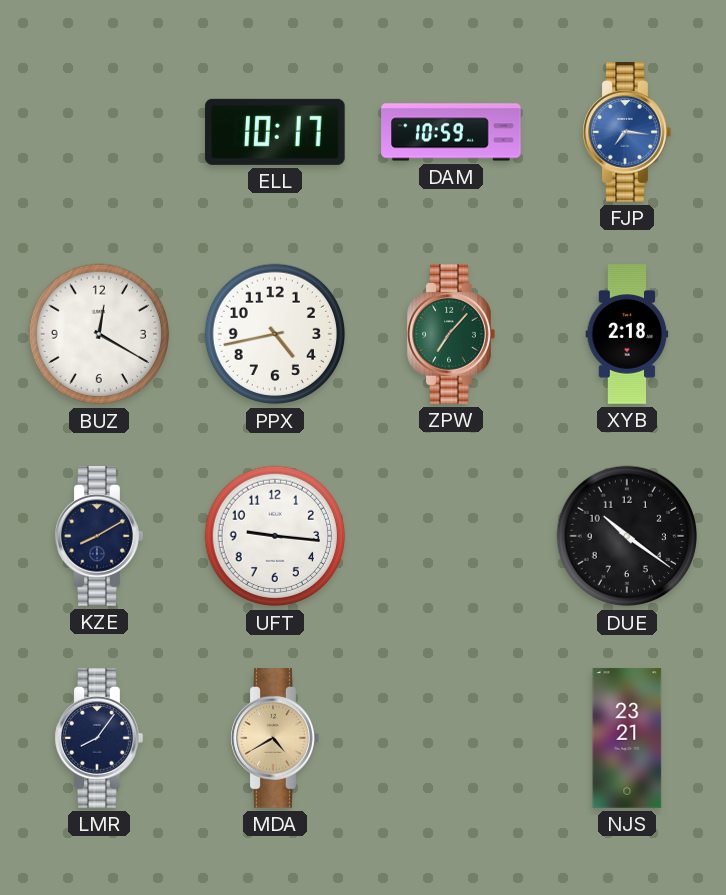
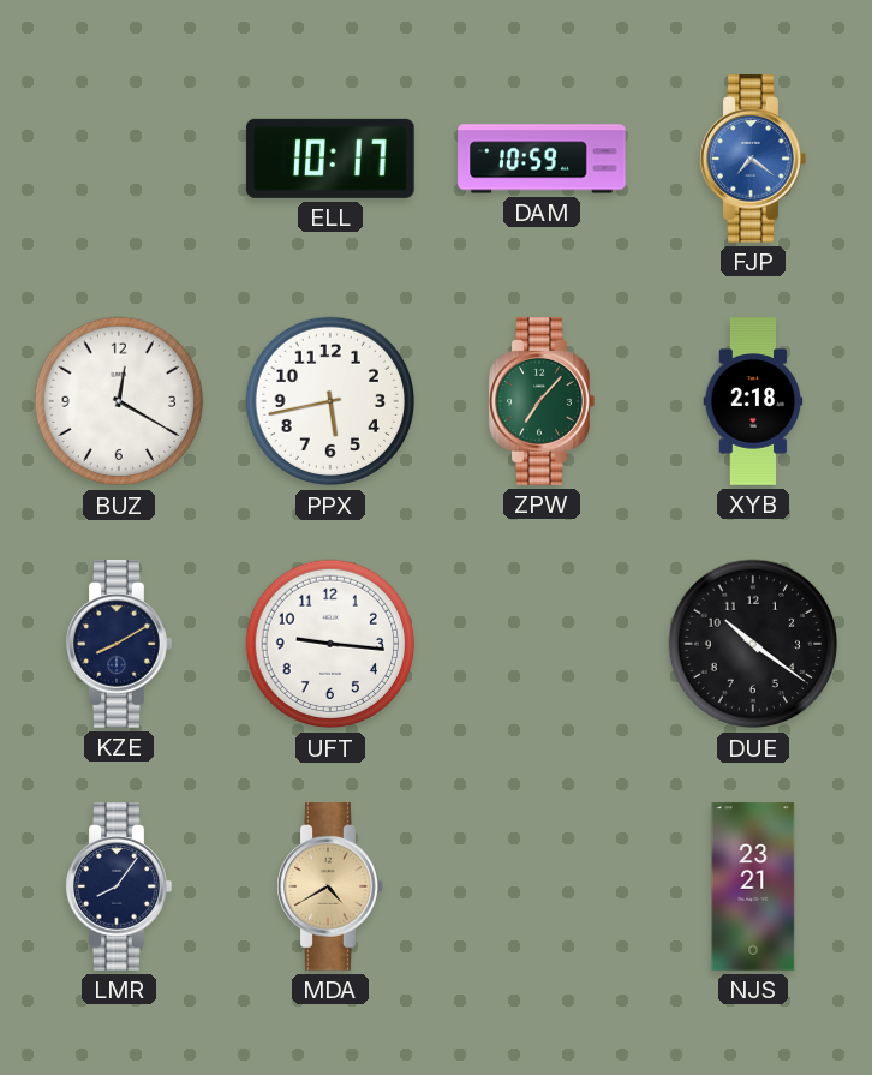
FJP: 7:16 -> 7:21
PPX: 4:43 -> 5:43
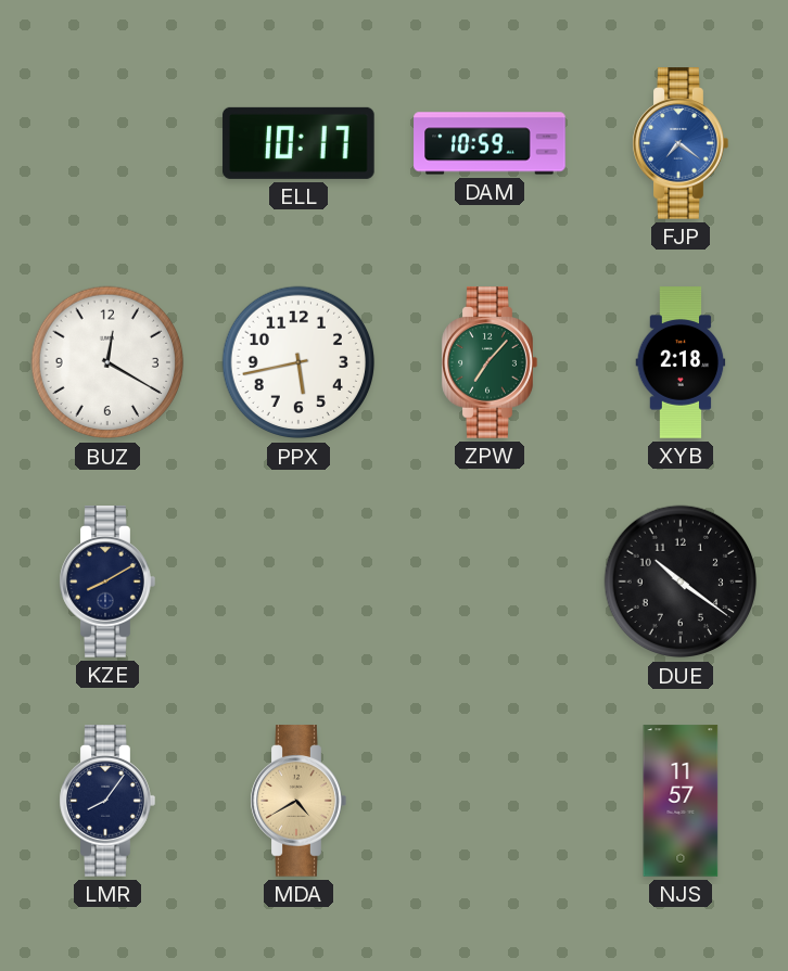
UFT: 9:16 -> none
NJS: 23:21 -> 11:57
